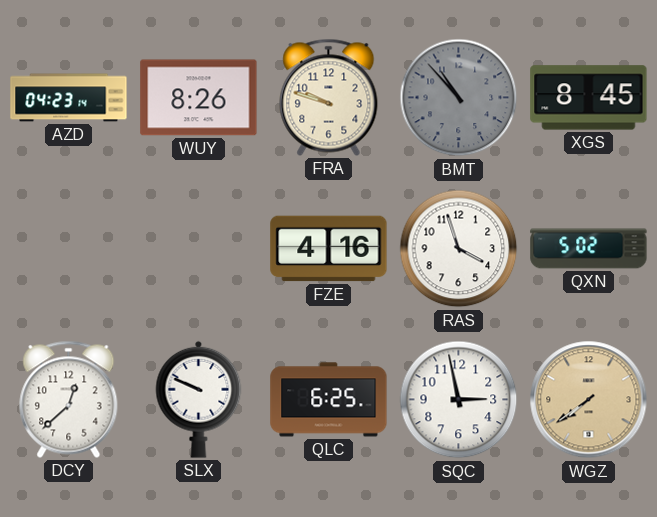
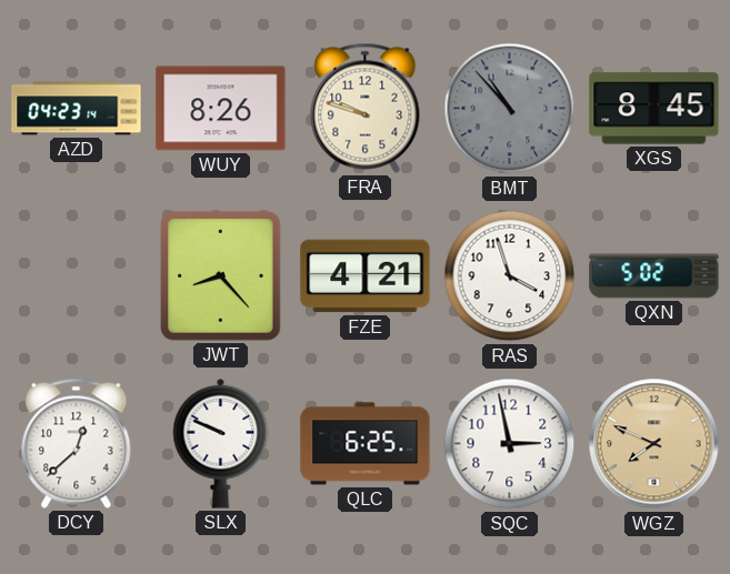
JWT: none -> 8:23
FZE: 4:16 -> 4:21
WGZ: 7:39 -> 7:49
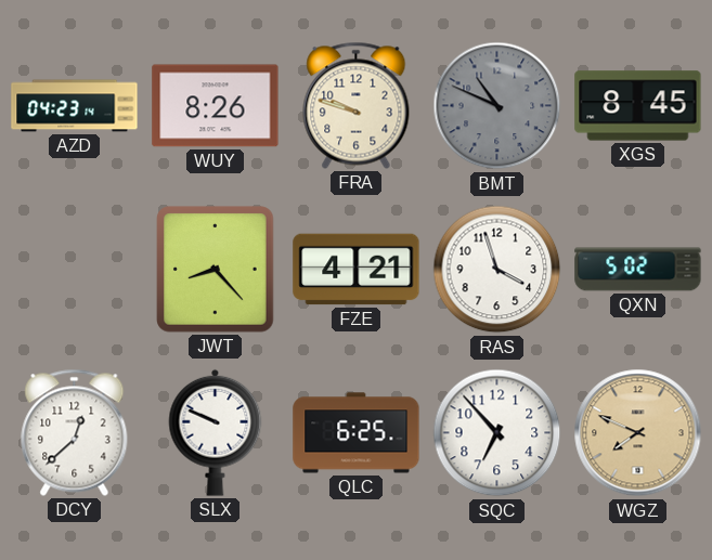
BMT: 10:53 -> 10:49
SQC: 2:58 -> 6:53
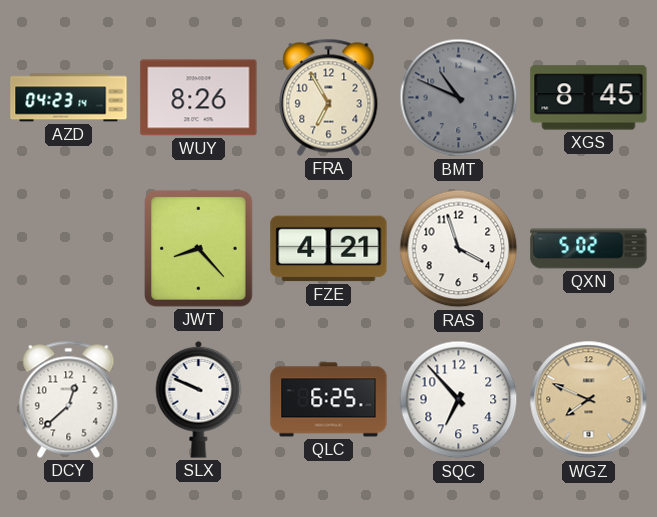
FRA: 9:48 -> 6:55
